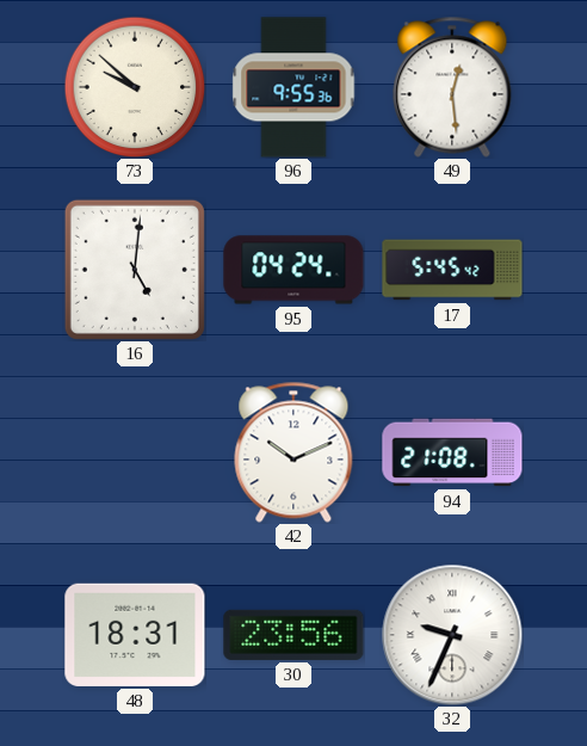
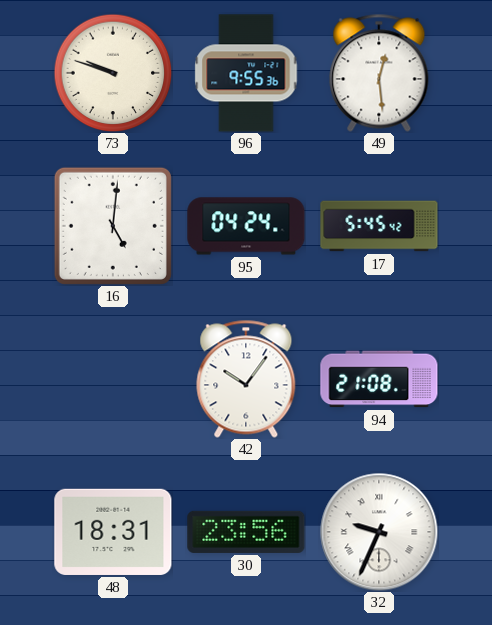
73: 9:52 -> 9:48
42: 10:11 -> 10:06
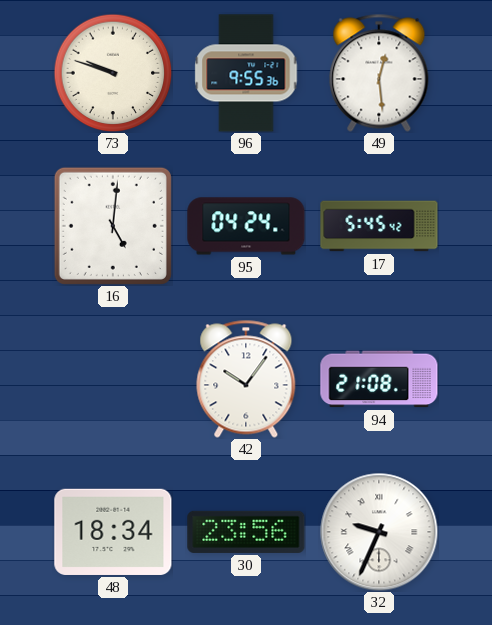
48: 18:31 -> 18:34
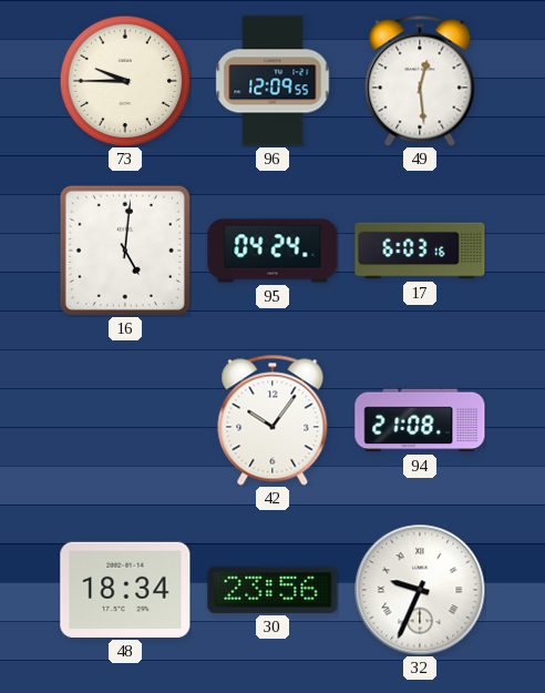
73: 9:48 -> 9:45
96: 9:55 -> 12:09
17: 5:45 -> 6:03
